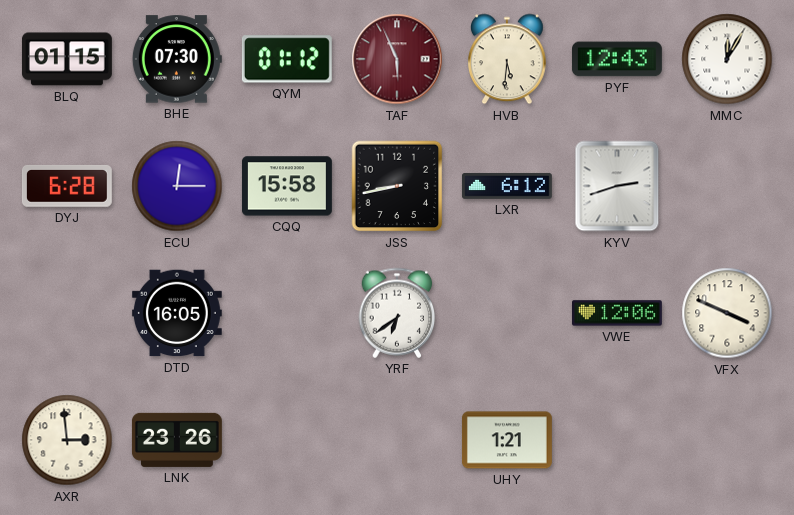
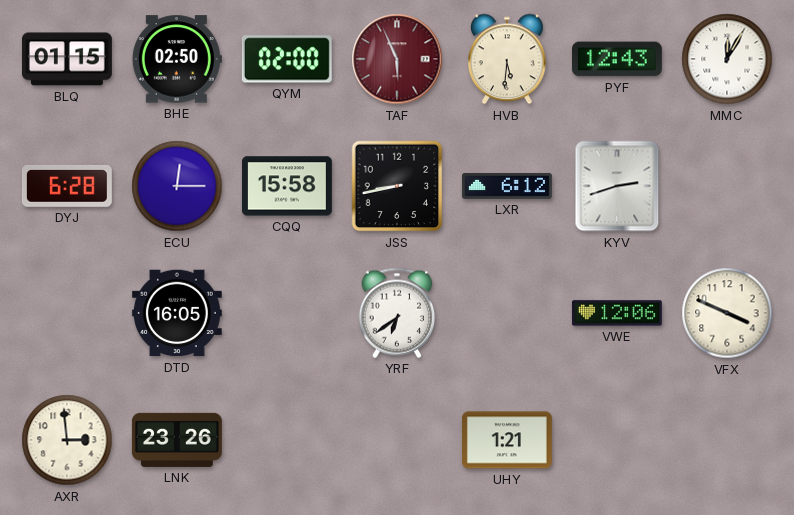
BHE: 07:30 -> 02:50
QYM: 01:12 -> 02:00
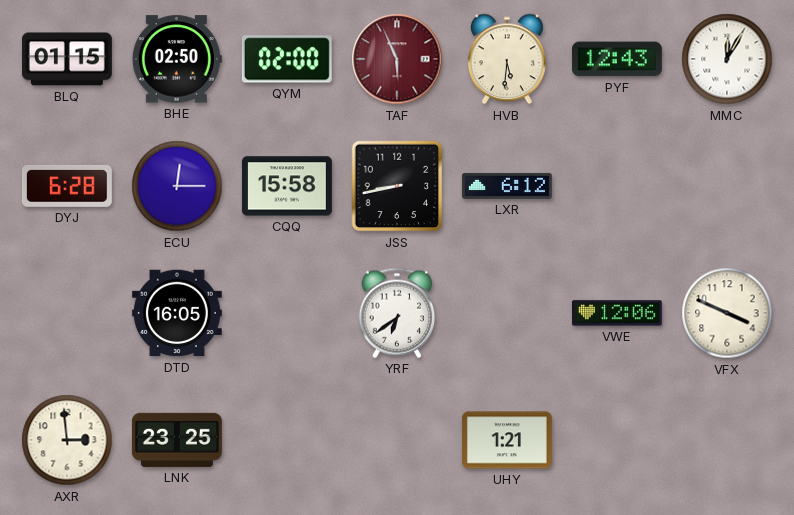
KYV: 2:42 -> none
LNK: 23:26 -> 23:25
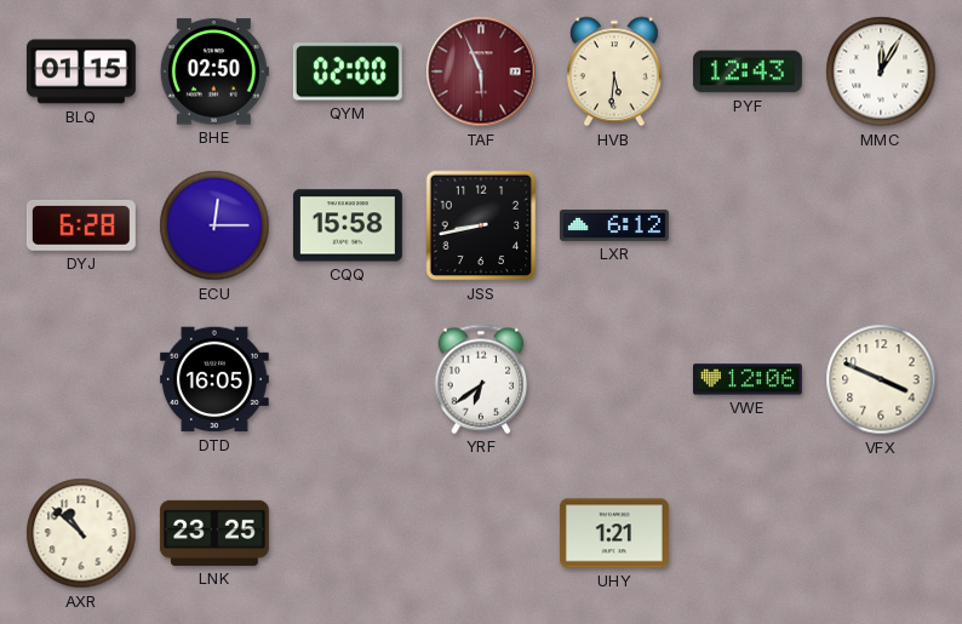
AXR: 2:59 -> 10:52
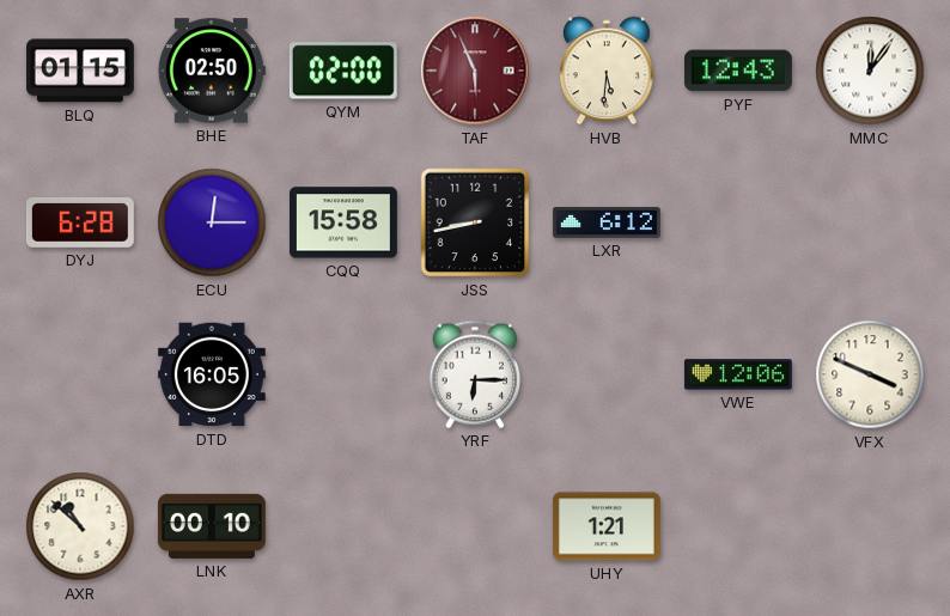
MMC: 12:05 -> 12:06
YRF: 6:39 -> 6:15
LNK: 23:25 -> 00:10
